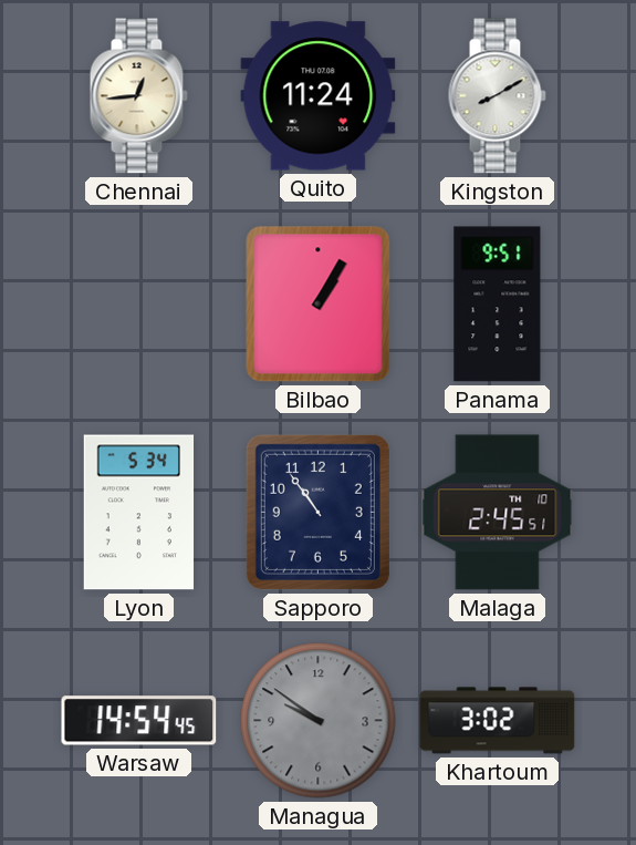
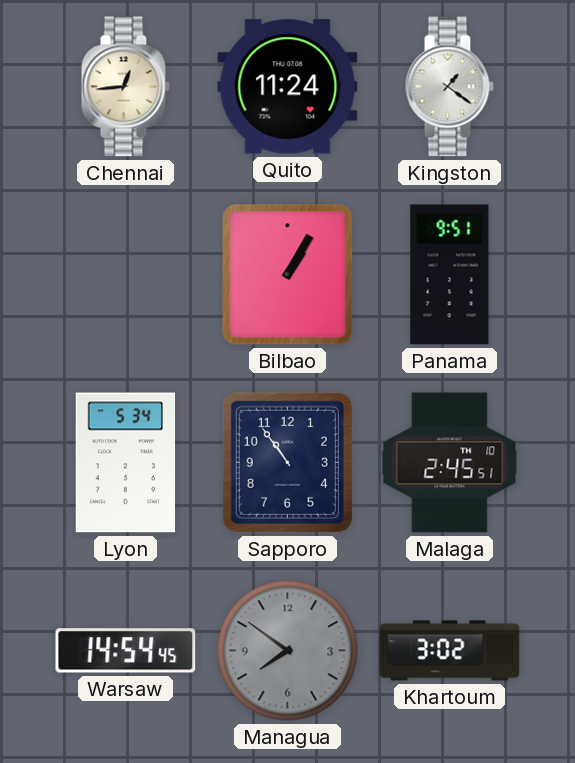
Kingston: 8:10 -> 1:21
Managua: 9:51 -> 7:51
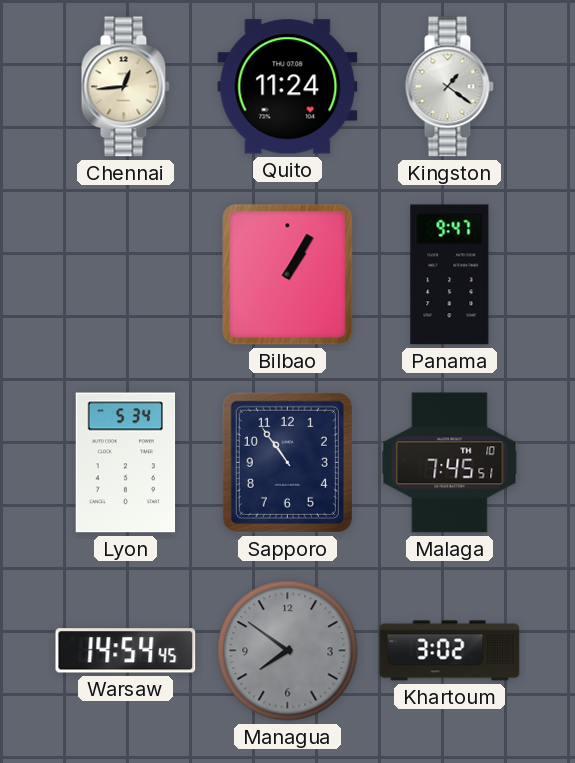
Panama: 9:51 -> 9:47
Malaga: 2:45 -> 7:45
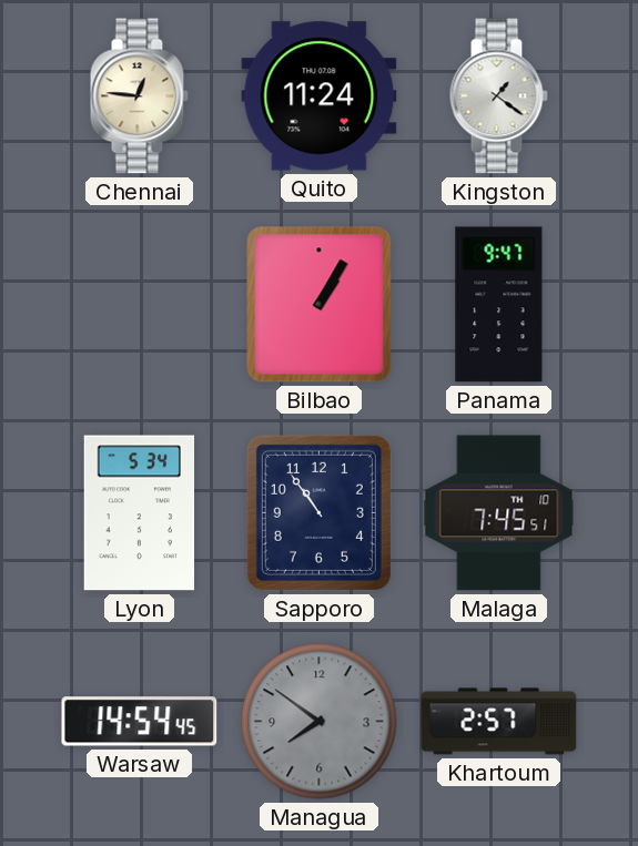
Chennai: 12:44 -> 12:46
Khartoum: 3:02 -> 2:57
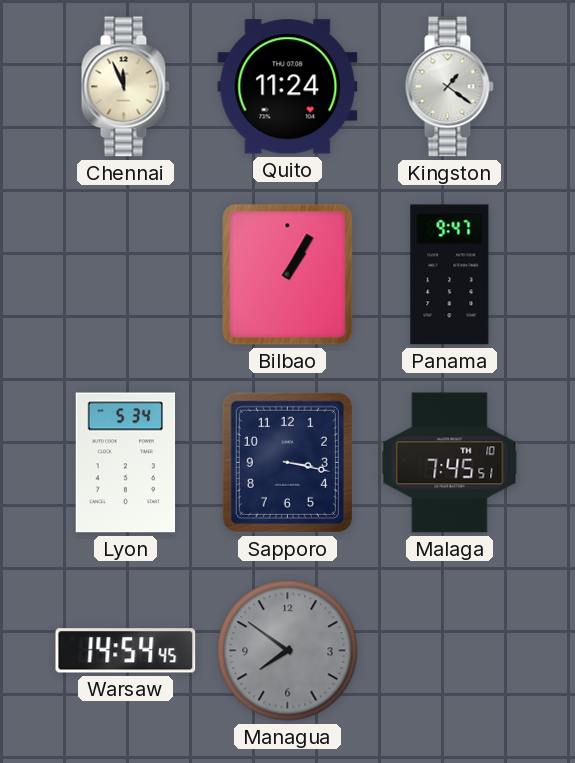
Chennai: 12:46 -> 11:56
Sapporo: 10:54 -> 3:17
Khartoum: 2:57 -> none
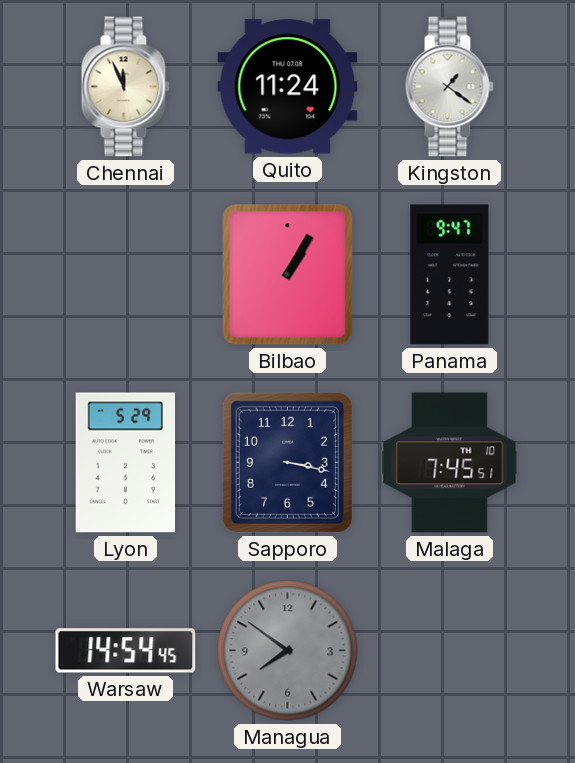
Lyon: 5:34 -> 5:29
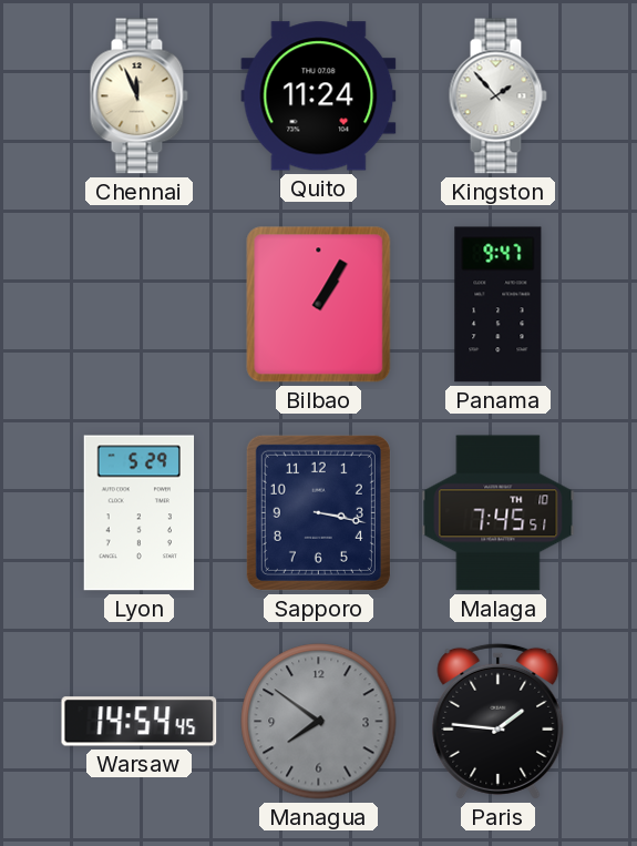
Kingston: 1:21 -> 1:53
Paris: none -> 1:46
